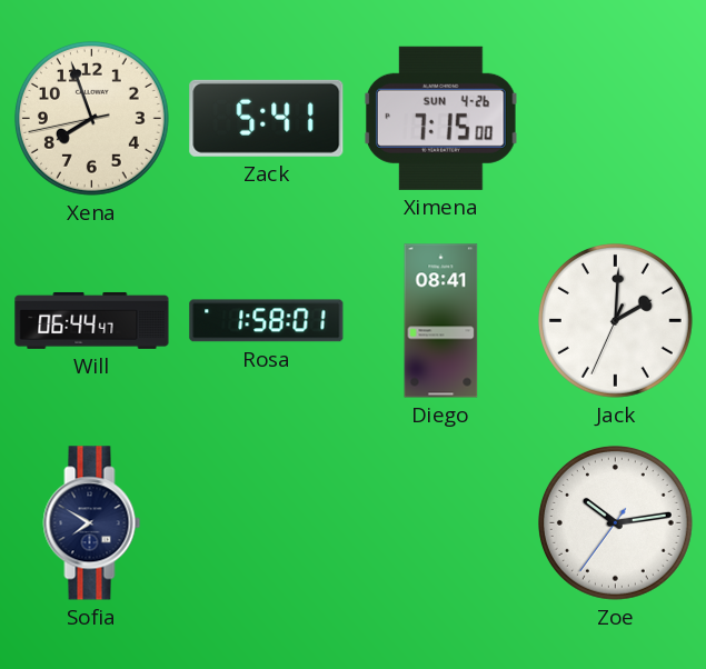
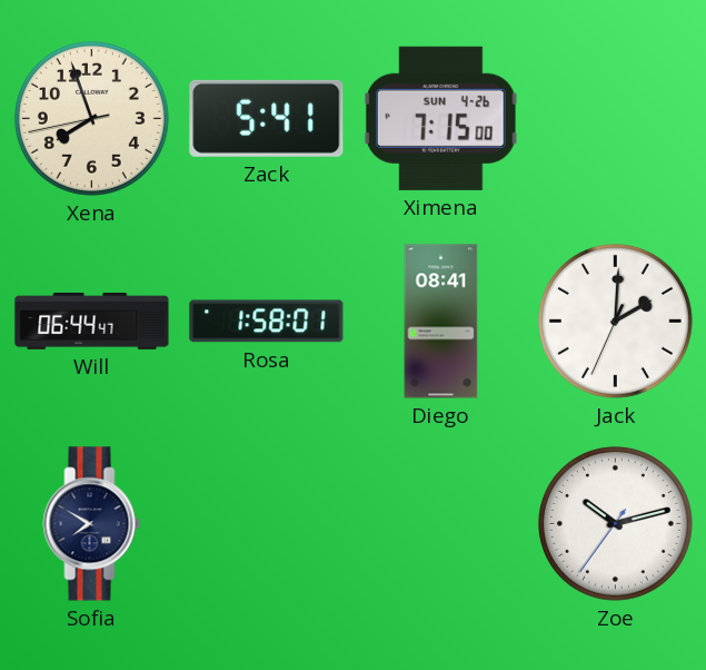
Zoe: 10:13 -> 10:12
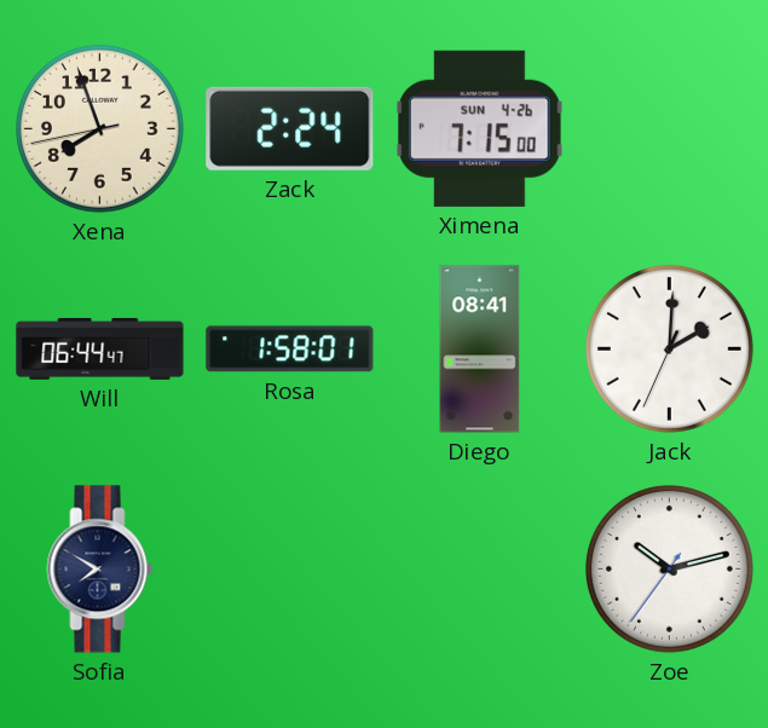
Zack: 5:41 -> 2:24
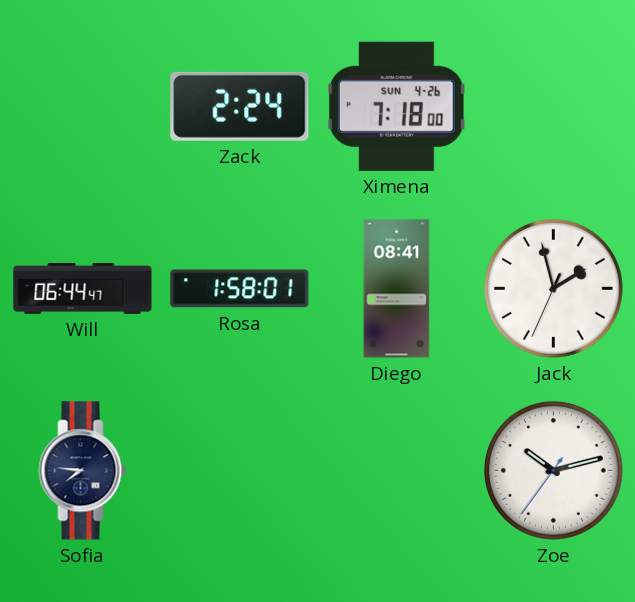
Xena: 7:56 -> none
Ximena: 7:15 -> 7:18
Jack: 2:00 -> 1:57
Sofia: 7:50 -> 7:46
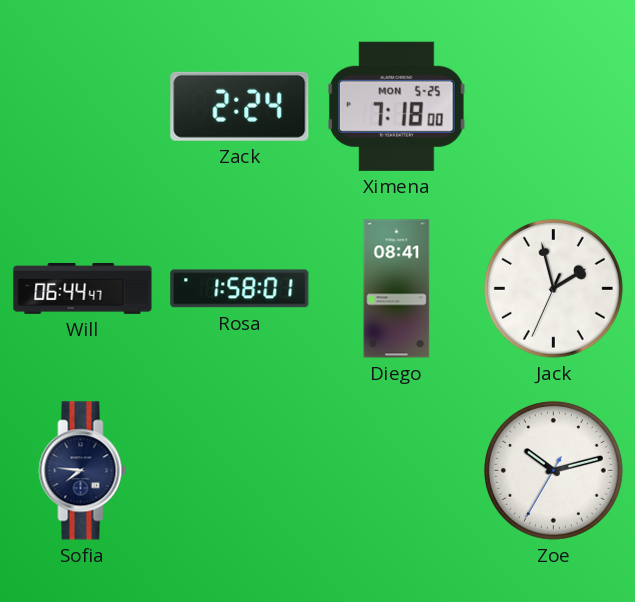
Ximena date: SUN 4-26 -> MON 5-25
Zoe: 10:12:36 -> 10:12:35
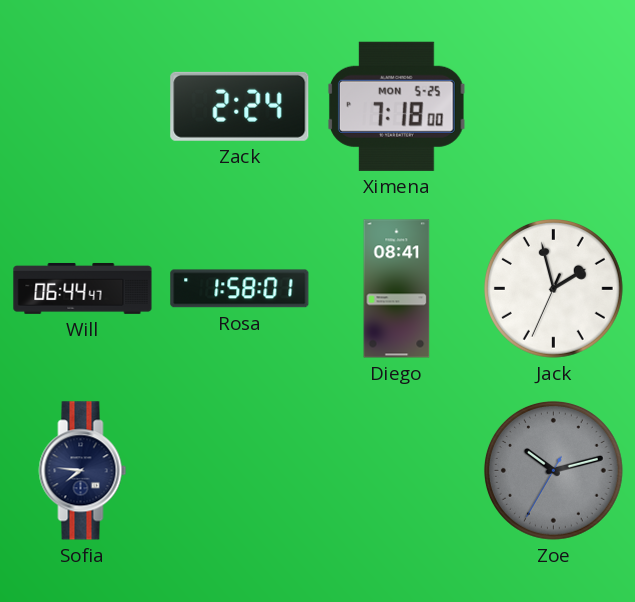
Zoe dial: white -> grey
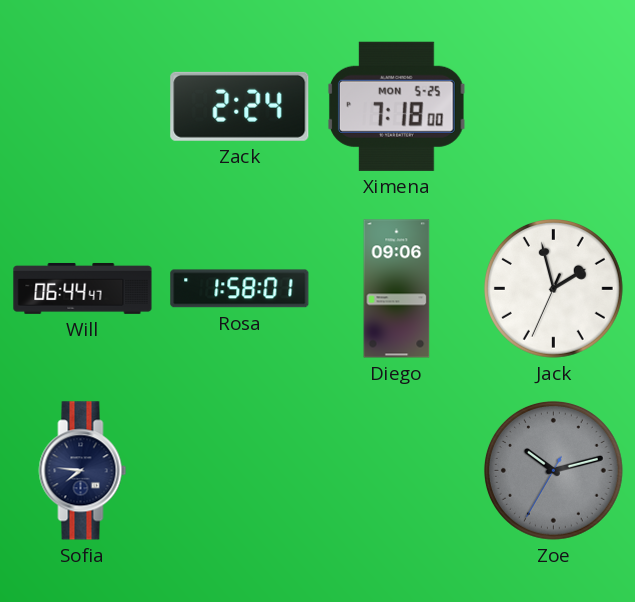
Diego: 08:41 -> 09:06
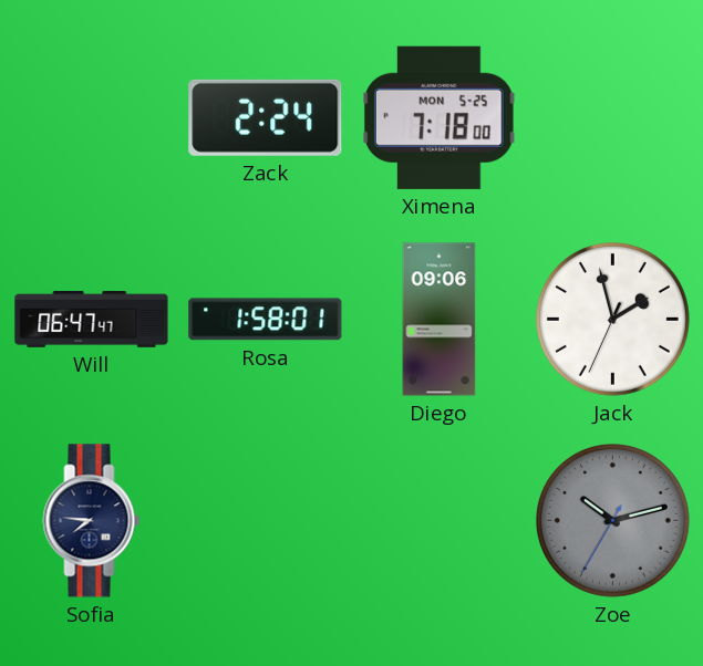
Will: 06:44 -> 06:47
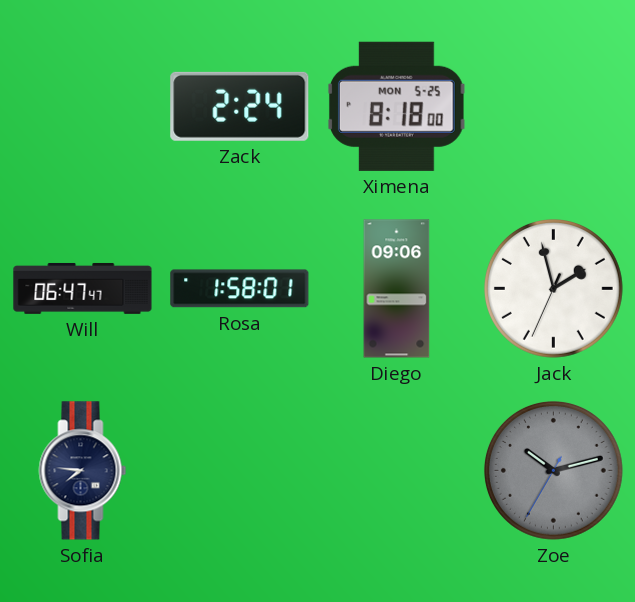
Ximena: 7:18 -> 8:18
